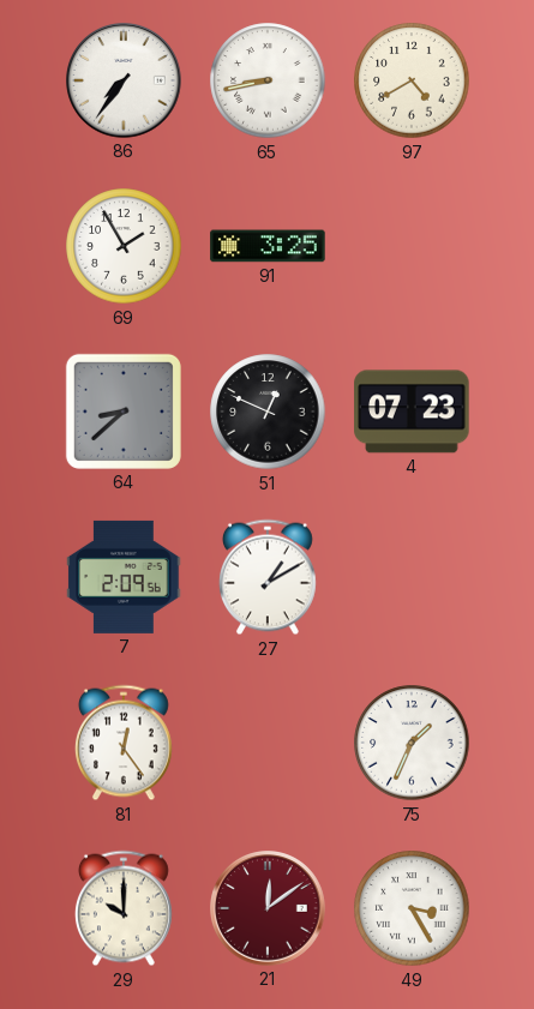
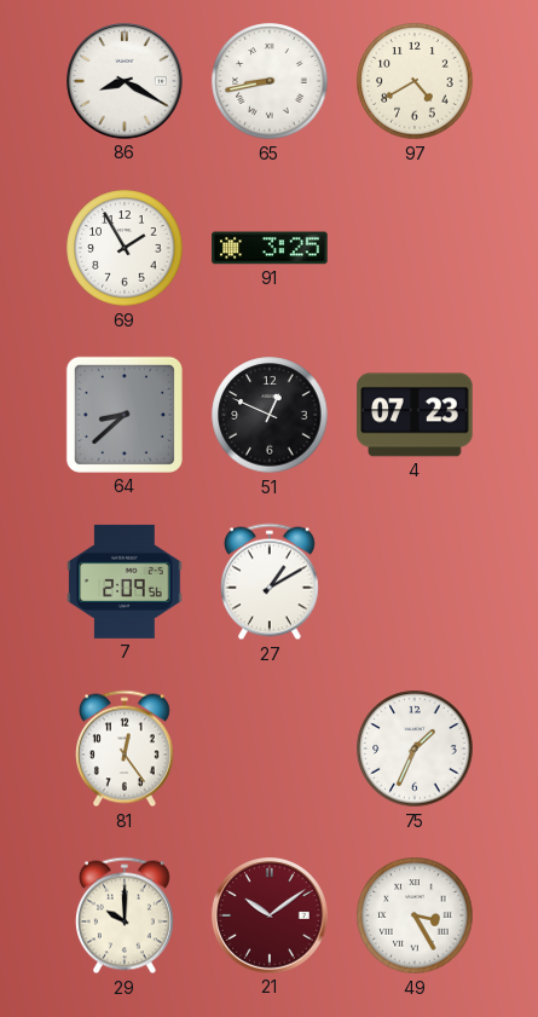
86: 7:36 -> 8:20
21: 12:09 -> 10:09
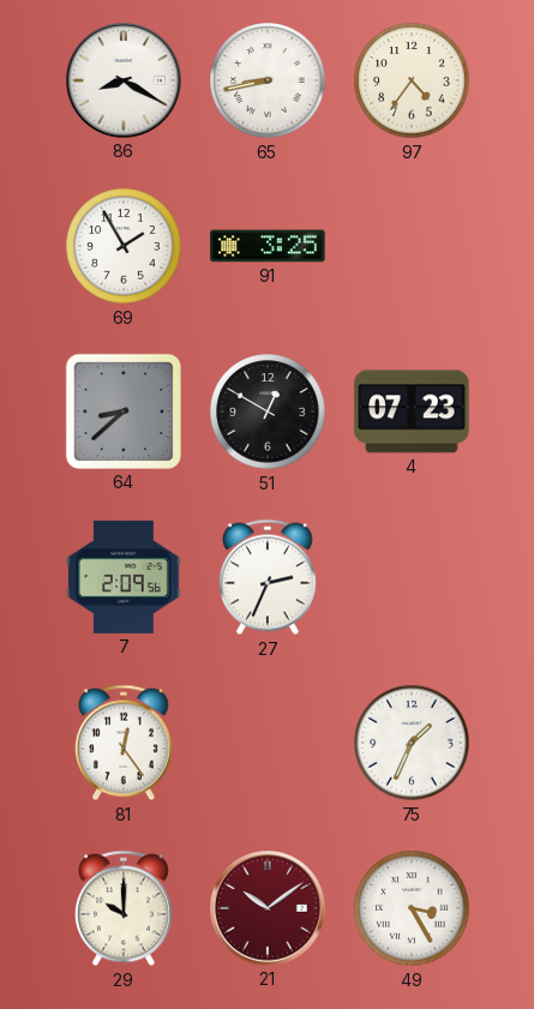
97: 4:40 -> 4:36
51: 12:49 -> 12:50
27: 1:10 -> 2:34
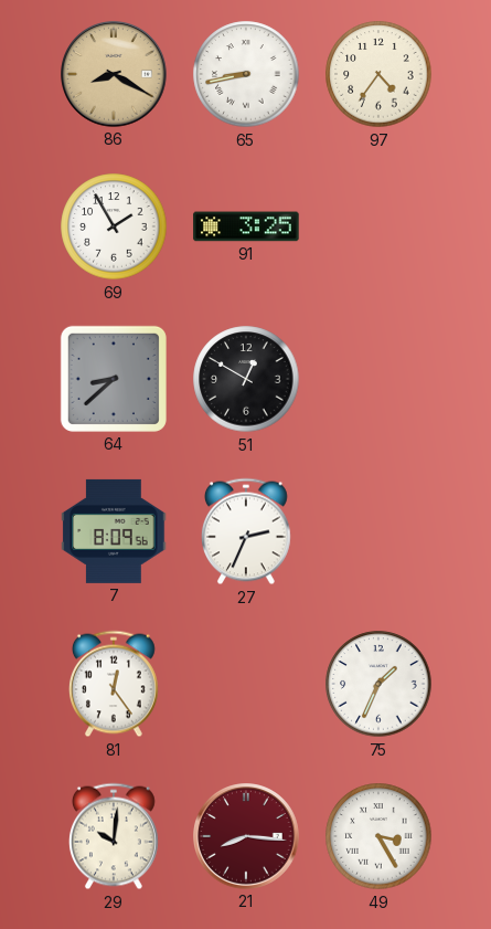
86 dial: white -> champagne
4: 07:23 -> none
7: 2:09 -> 8:09
29: 10:00 -> 10:01
21: 10:09 -> 8:16
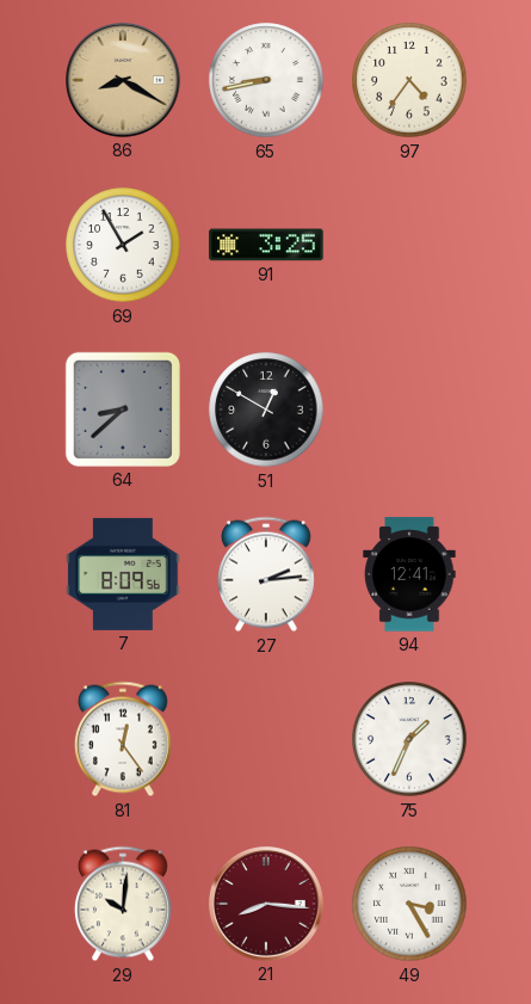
27: 2:34 -> 2:14
94: none -> 12:41
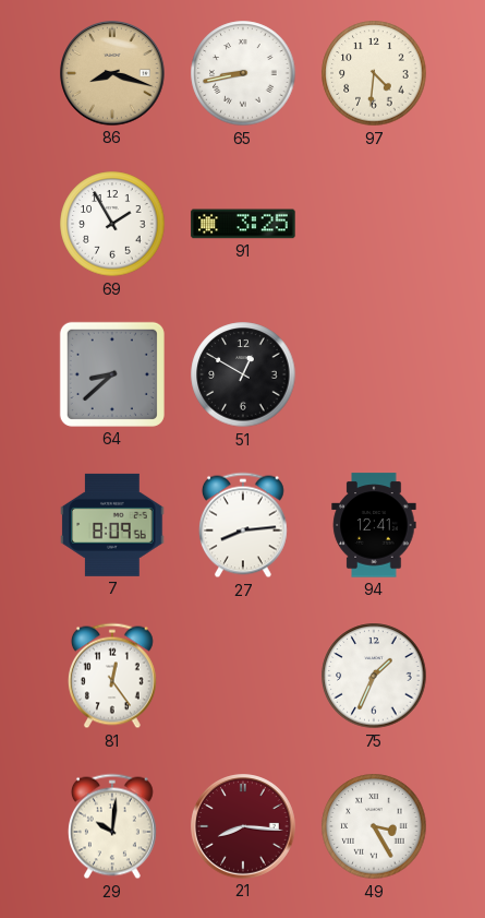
86: 8:20 -> 8:18
97: 4:36 -> 4:31
27: 2:14 -> 8:14
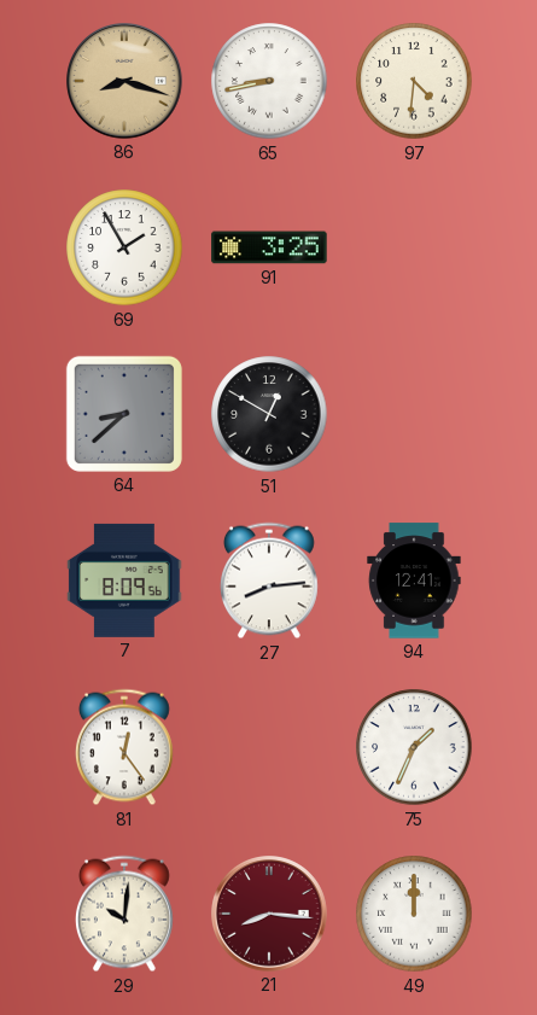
49: 3:25 -> 12:00
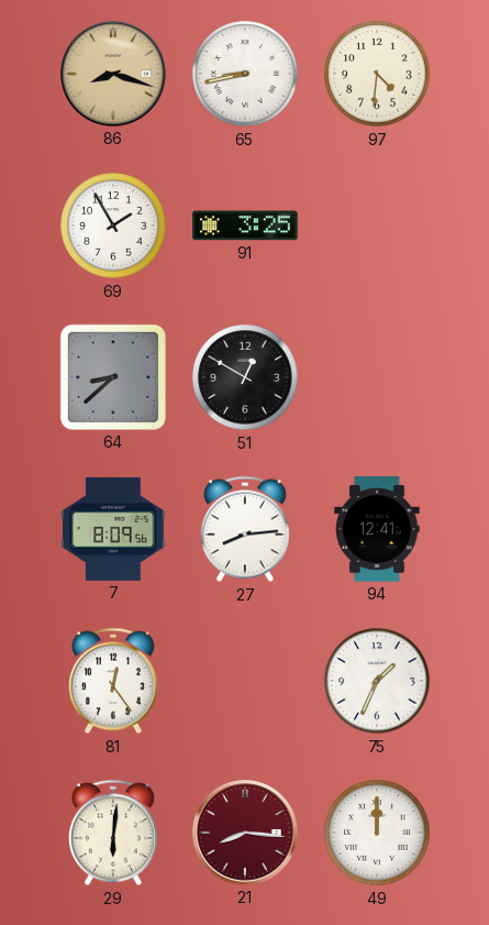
29: 10:01 -> 6:01
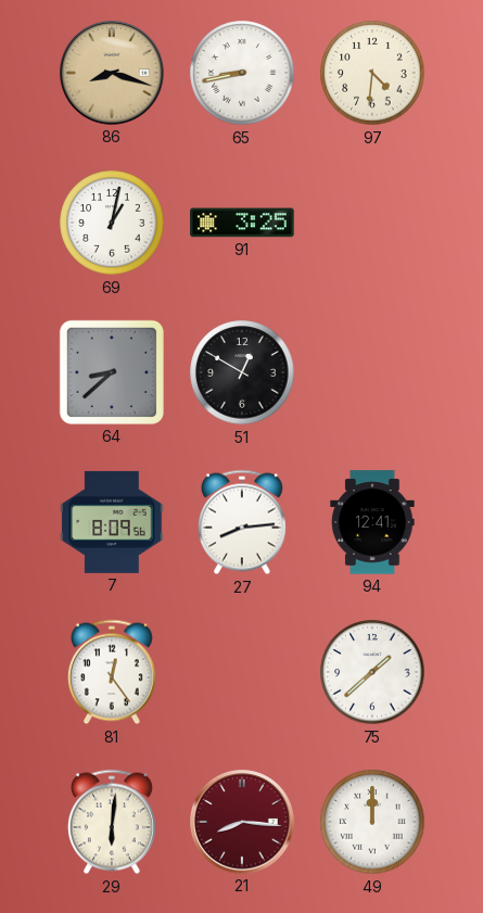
69: 1:55 -> 1:02
75: 1:34 -> 1:38
